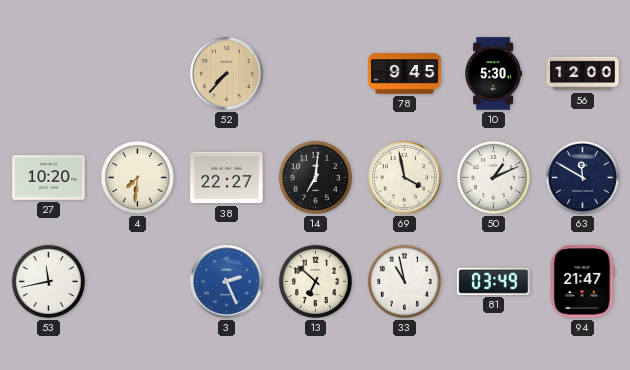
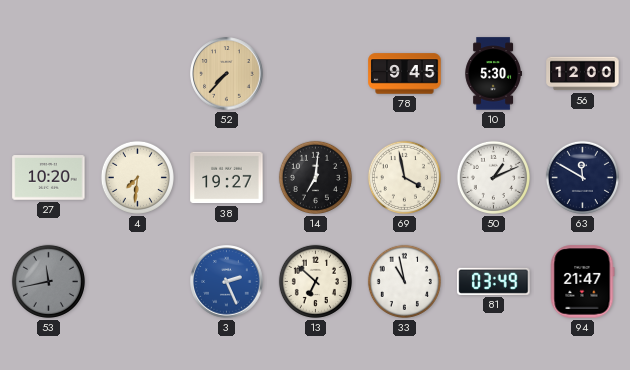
38: 22:27 -> 19:27
53 dial: white -> grey
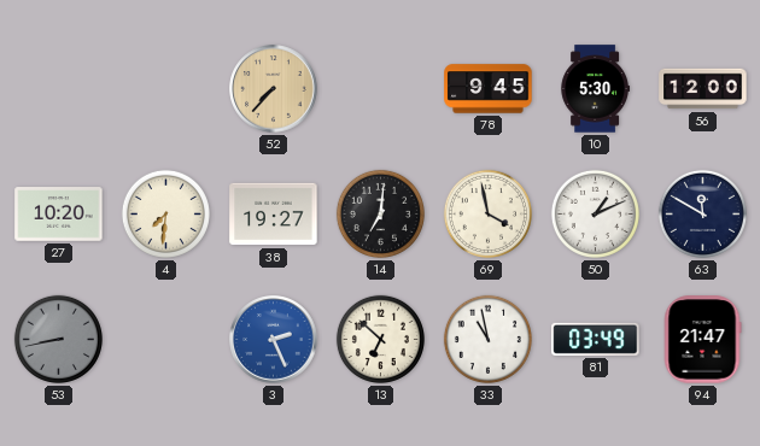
53: 11:43 -> 8:43
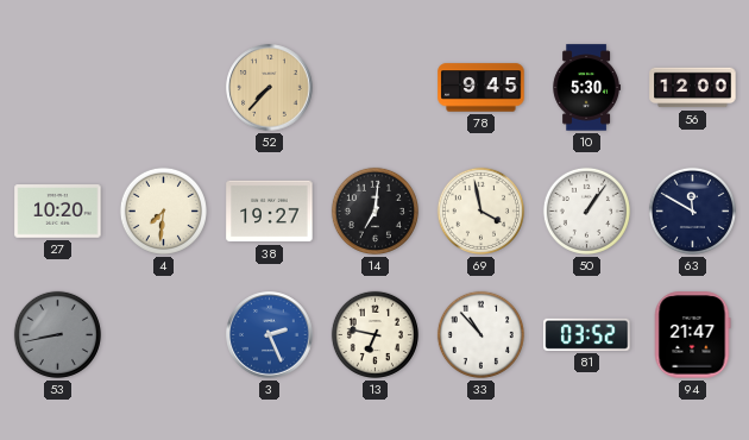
50: 1:11 -> 1:06
13: 6:52 -> 6:47
33: 10:58 -> 10:53
81: 03:49 -> 03:52
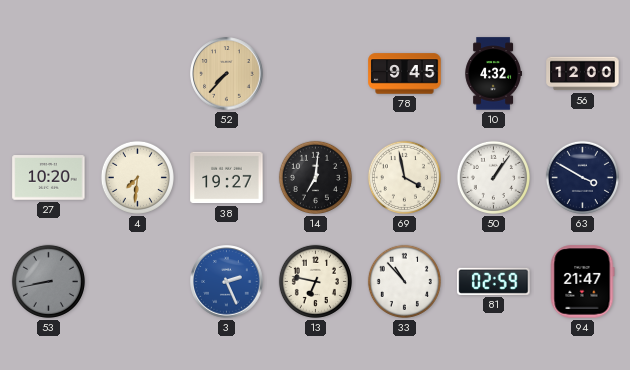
10: 5:30 -> 4:32
63: 11:50 -> 3:50
81: 03:52 -> 02:59
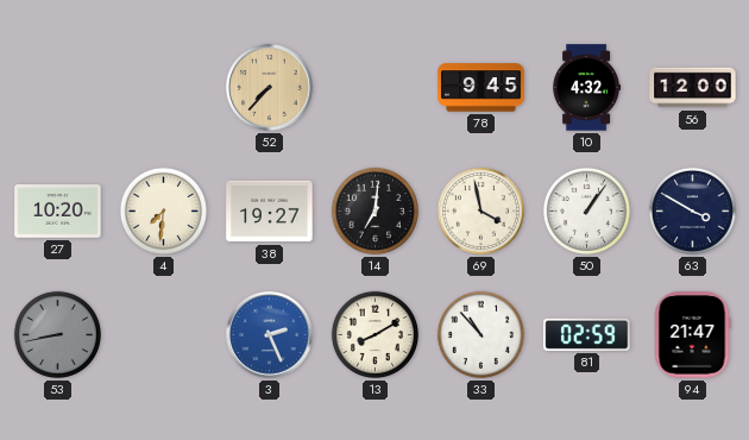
13: 6:47 -> 8:10
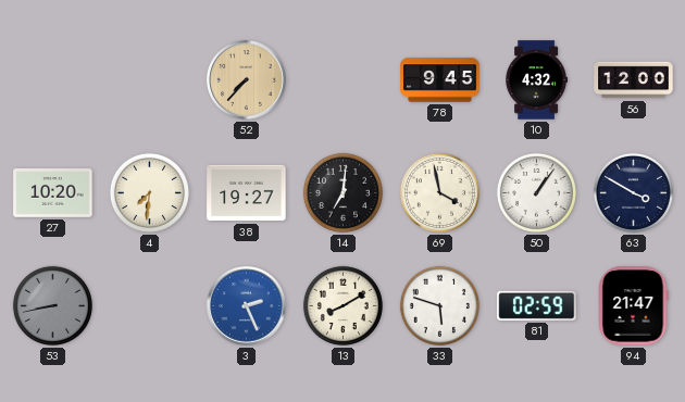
33: 10:53 -> 5:48
